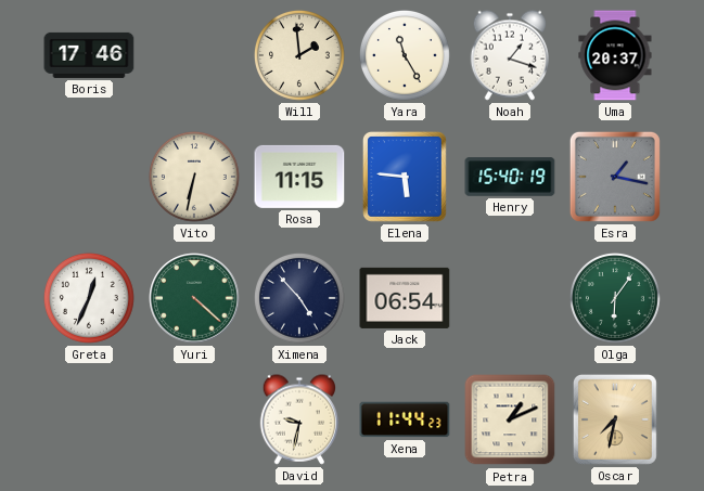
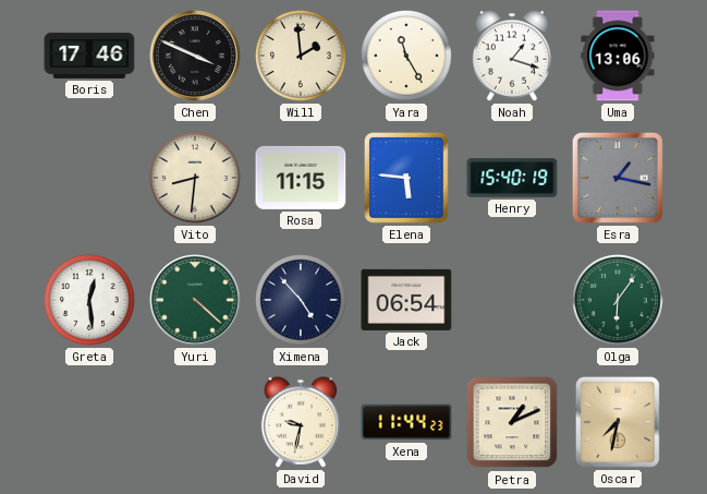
Chen: none -> 3:49
Uma: 20:37 -> 13:06
Vito: 6:32 -> 8:31
Greta: 12:34 -> 12:29
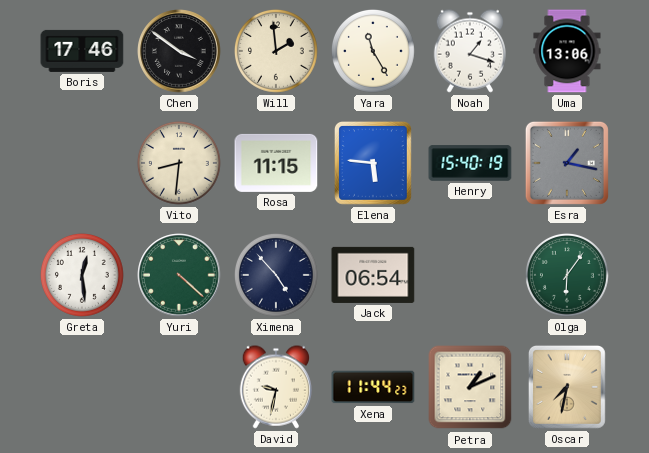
Chen: 3:49 -> 3:51
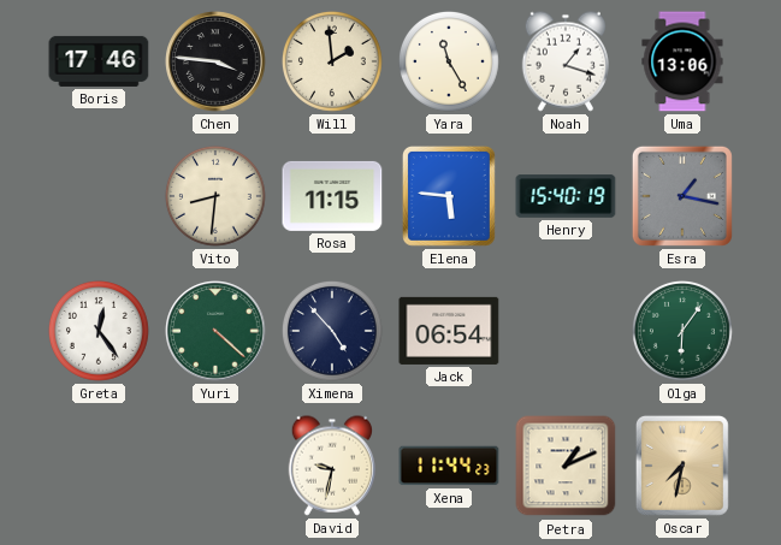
Chen: 3:51 -> 3:46
Greta: 12:29 -> 12:24
